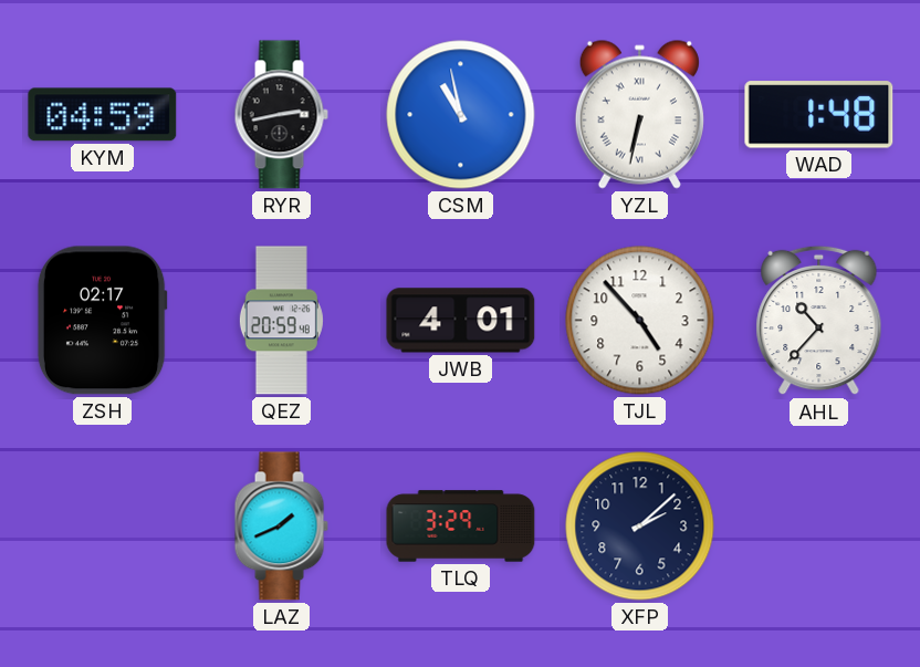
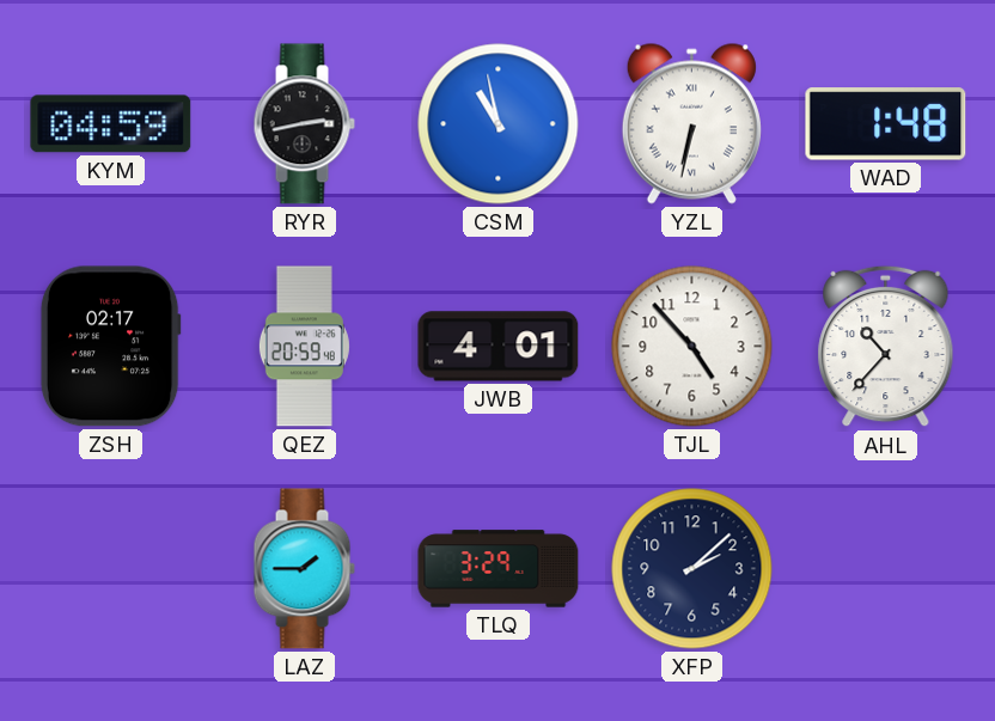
LAZ: 1:41 -> 1:45
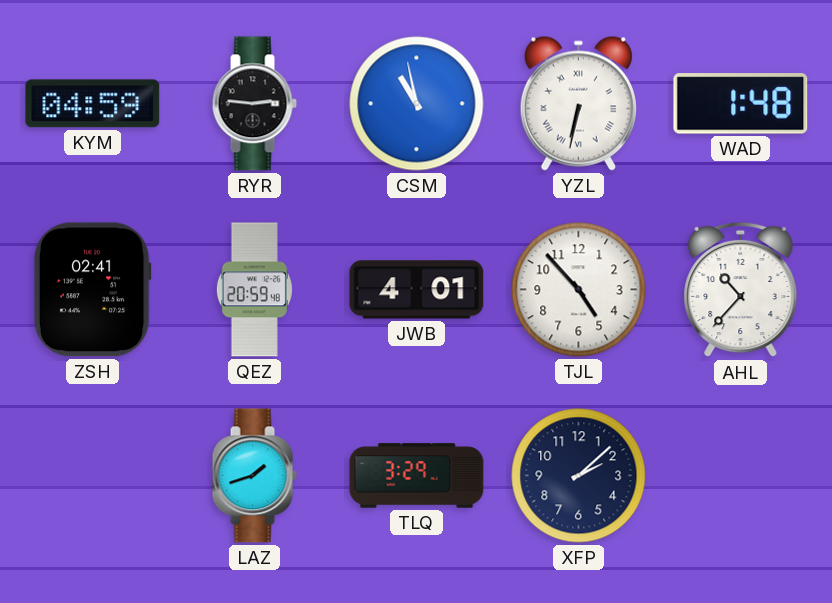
RYR: 2:43 -> 2:46
ZSH: 02:17 -> 02:41
LAZ: 1:45 -> 1:42
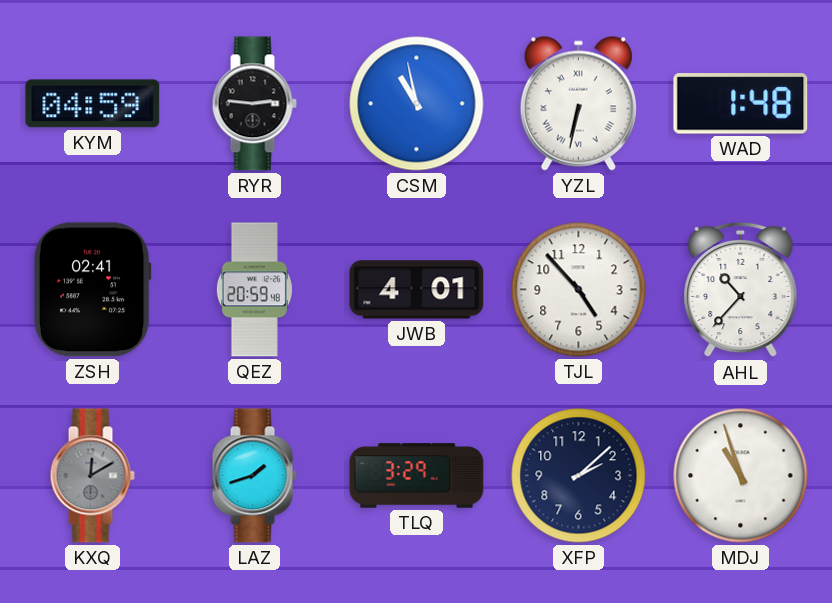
KXQ: none -> 12:10
MDJ: none -> 10:57
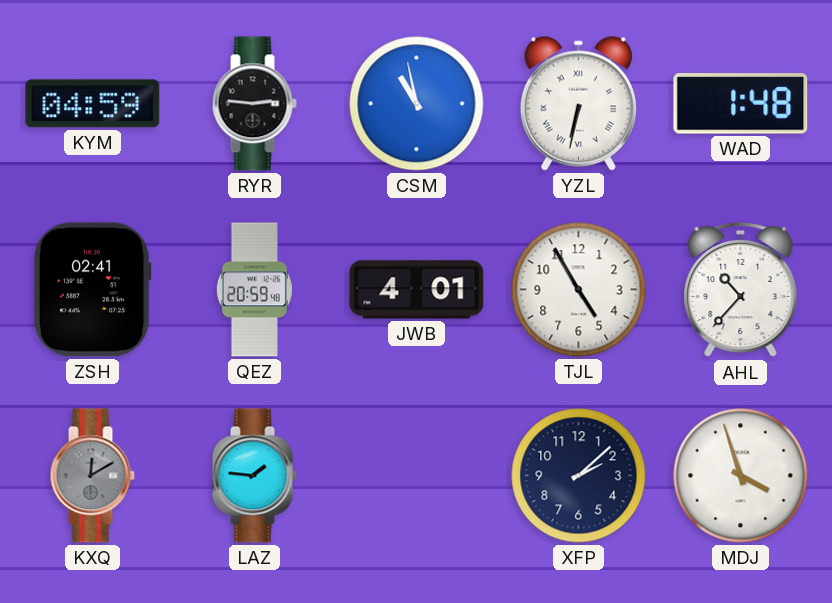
TJL: 4:53 -> 4:55
LAZ: 1:42 -> 1:46
TLQ: 3:29 -> none
MDJ: 10:57 -> 3:57
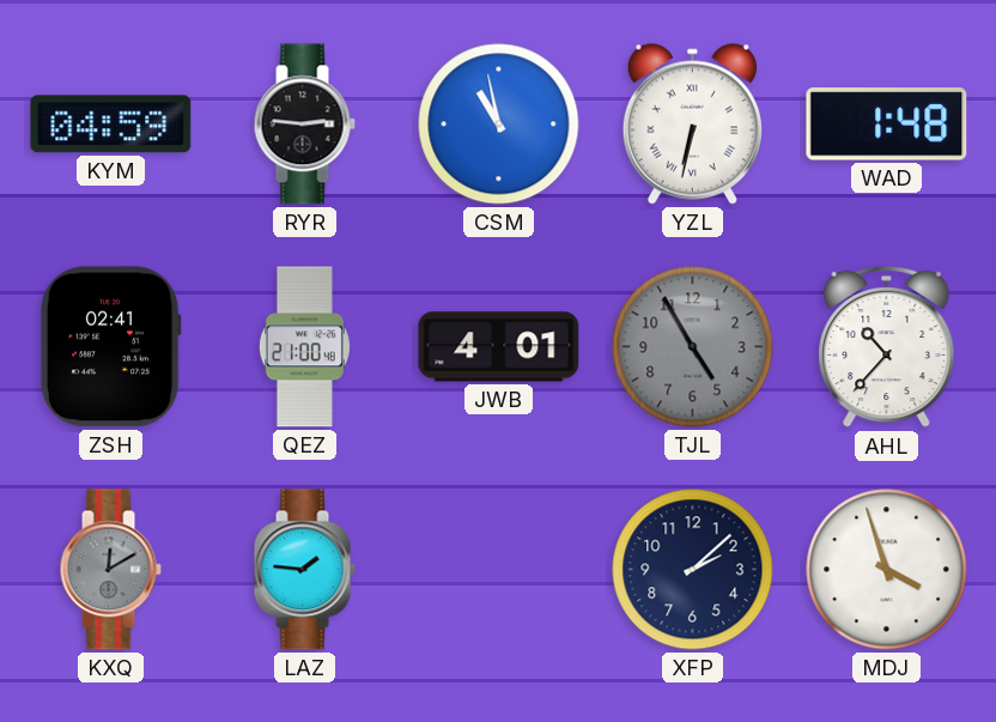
QEZ: 20:59 -> 21:00
TJL dial: white -> grey
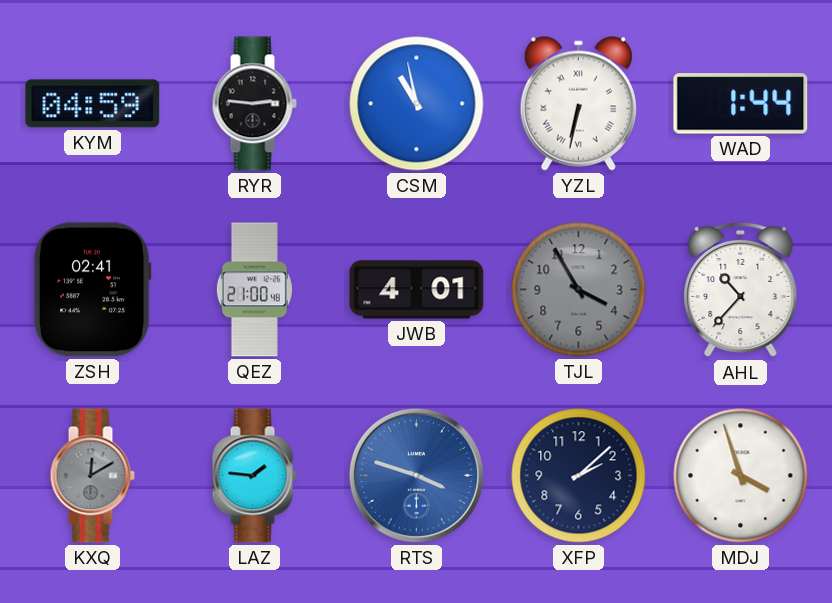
WAD: 1:48 -> 1:44
TJL: 4:55 -> 3:55
RTS: none -> 3:48
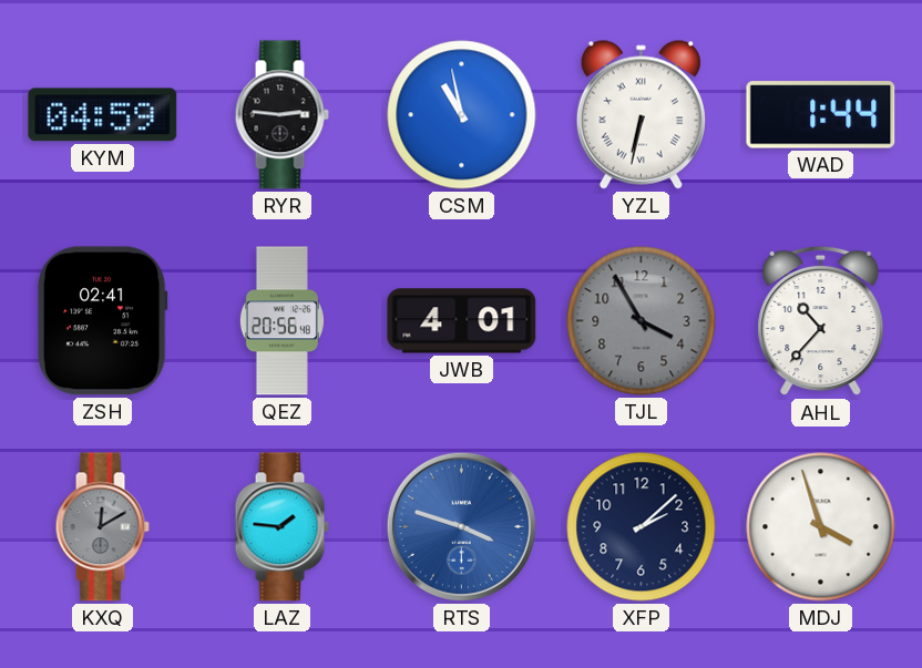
QEZ: 21:00 -> 20:56
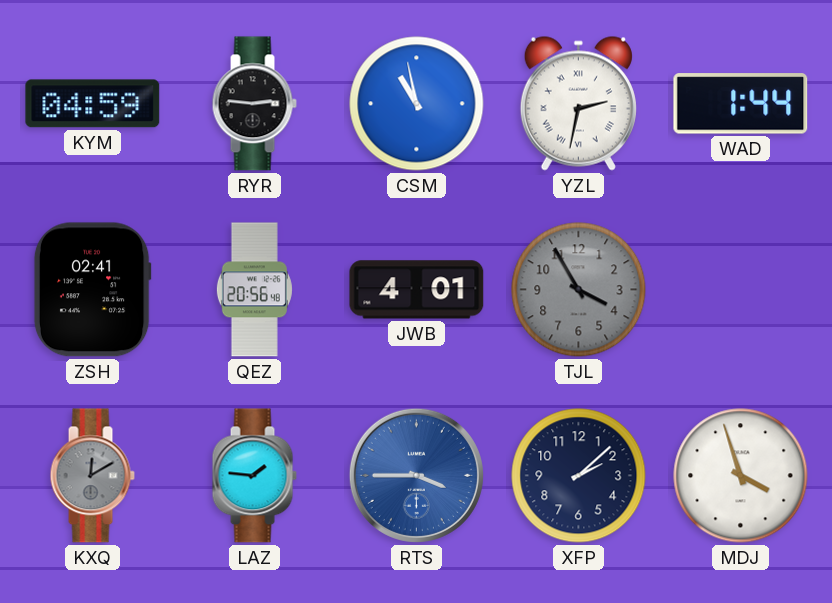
YZL: 6:32 -> 2:32
AHL: 10:37 -> none
RTS: 3:48 -> 3:45
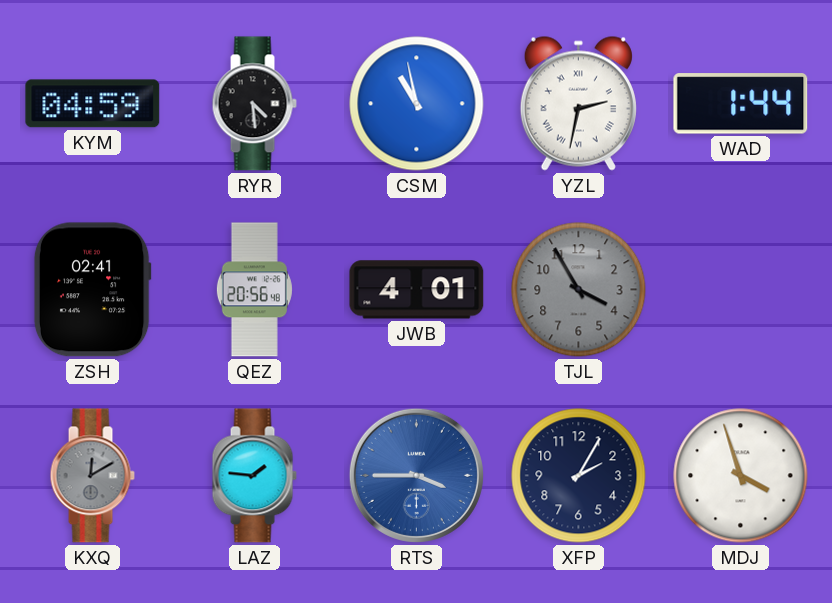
RYR: 2:46 -> 4:29
XFP: 2:08 -> 2:05
